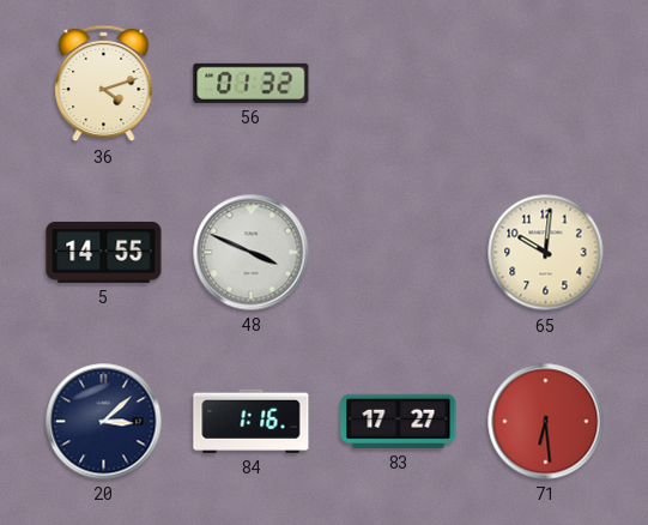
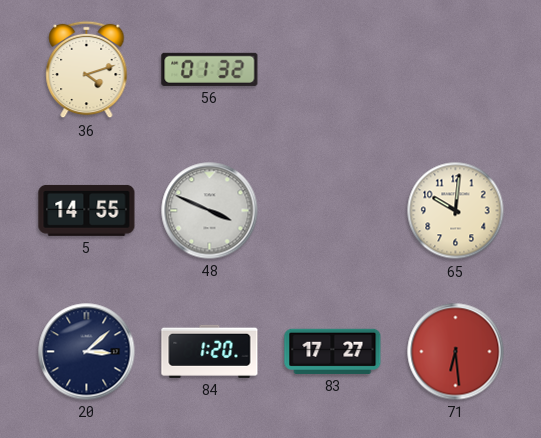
84: 1:16 -> 1:20
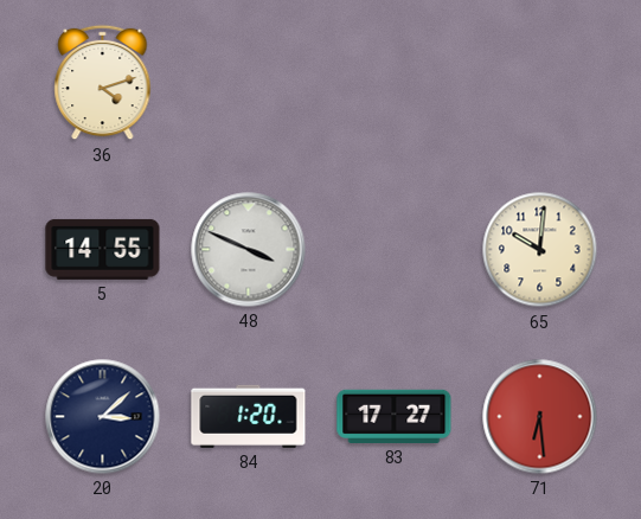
56: 01:32 -> none
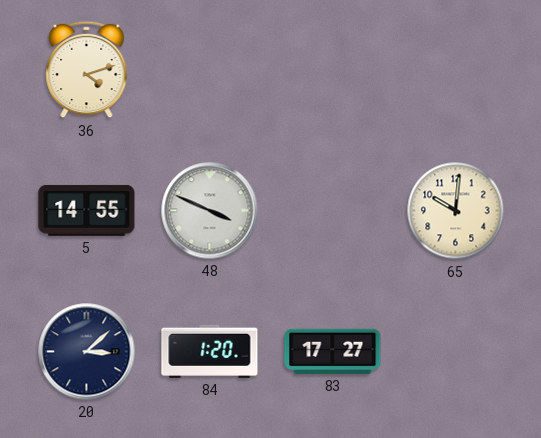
71: 6:29 -> none
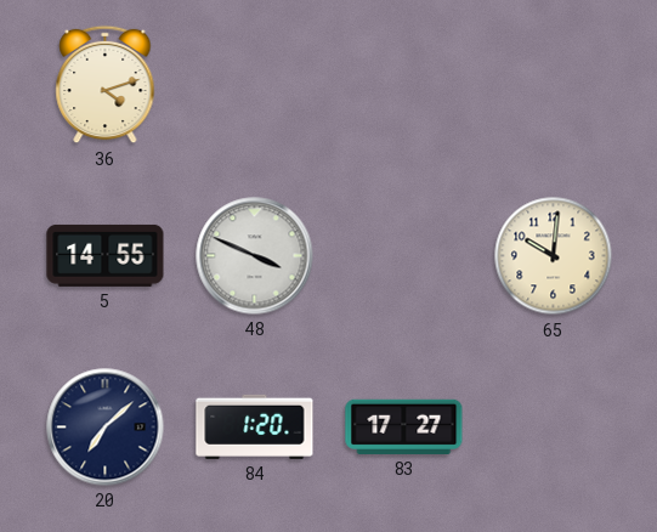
20: 3:08 -> 7:08
